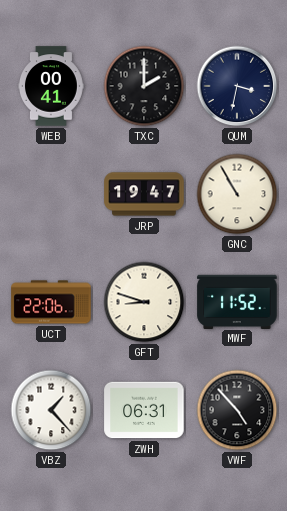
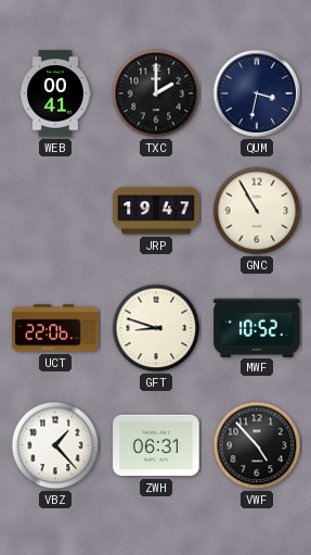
MWF: 11:52 -> 10:52
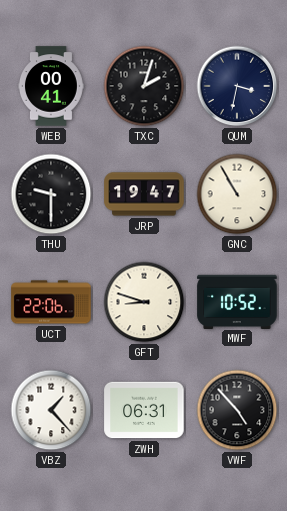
TXC: 2:00 -> 2:03
THU: none -> 9:30
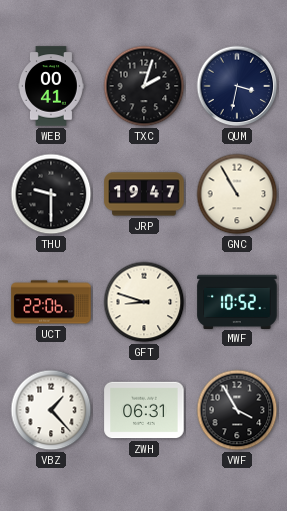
VWF: 4:53 -> 3:55
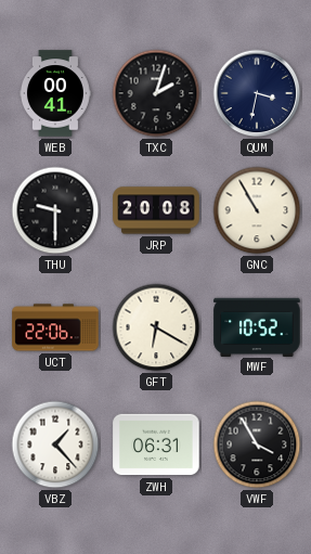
JRP: 19:47 -> 20:08
GFT: 8:48 -> 6:20
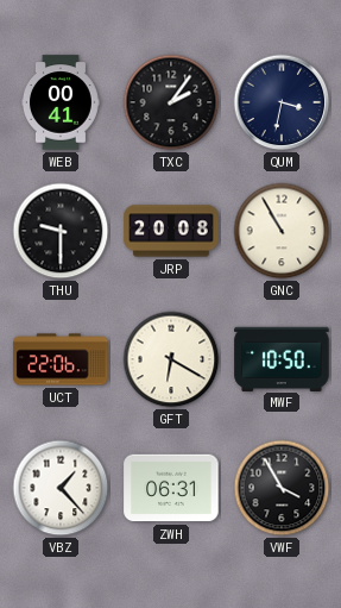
TXC: 2:03 -> 2:06
MWF: 10:52 -> 10:50
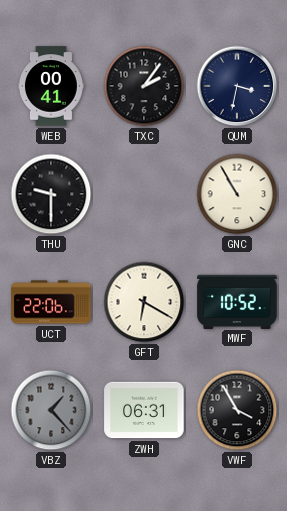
JRP: 20:08 -> none
MWF: 10:50 -> 10:52
VBZ dial: white -> grey
